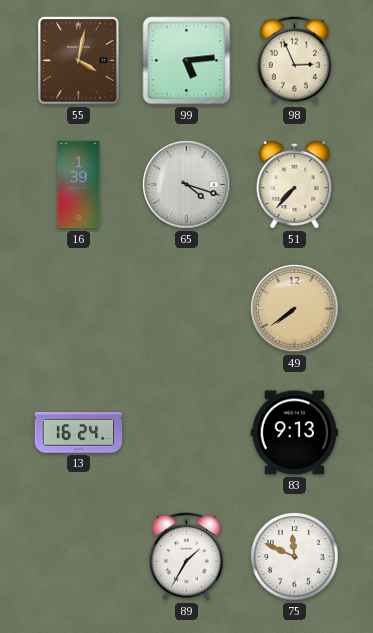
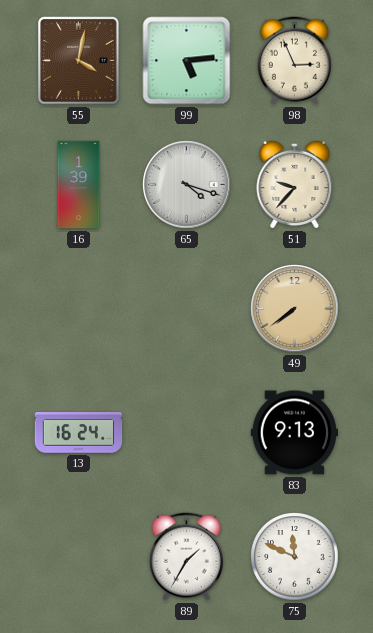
51: 7:37 -> 9:37
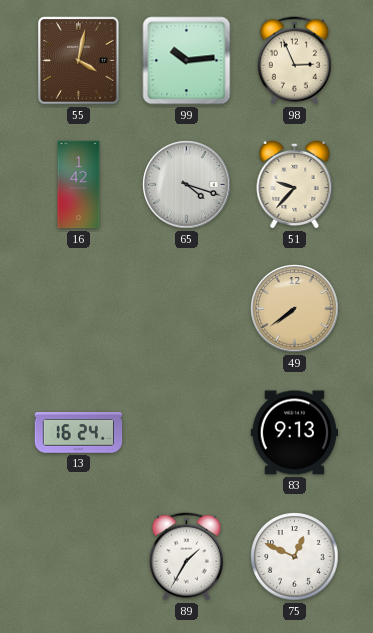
99: 5:14 -> 10:14
16: 1:39 -> 1:42
75: 11:49 -> 12:49
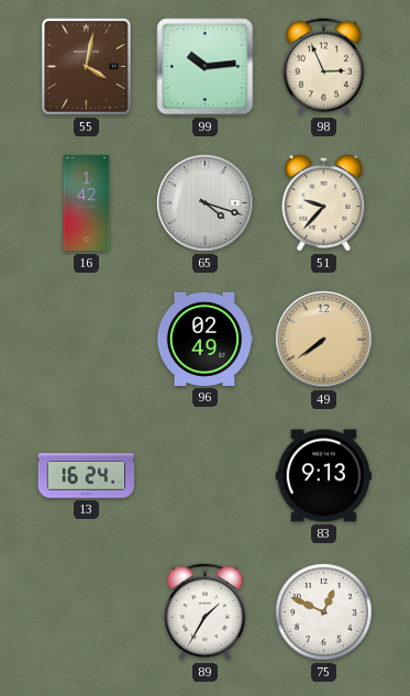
96: none -> 02:49
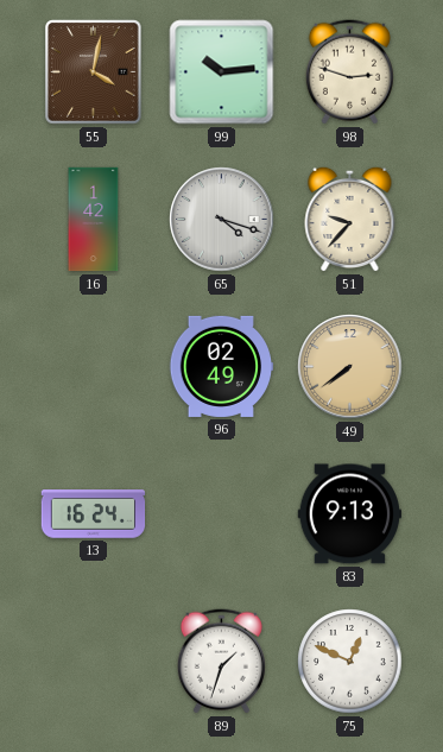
98: 2:56 -> 2:48
89: 1:35 -> 1:33
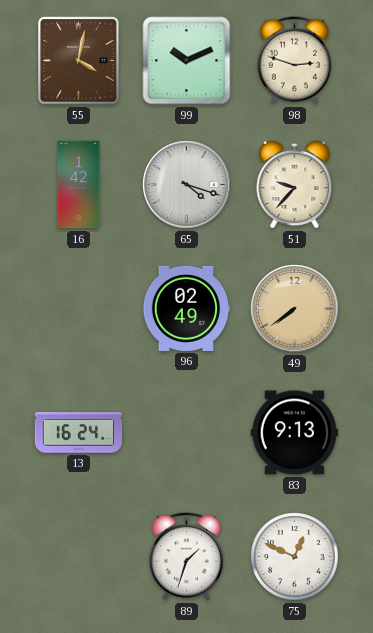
99: 10:14 -> 10:11
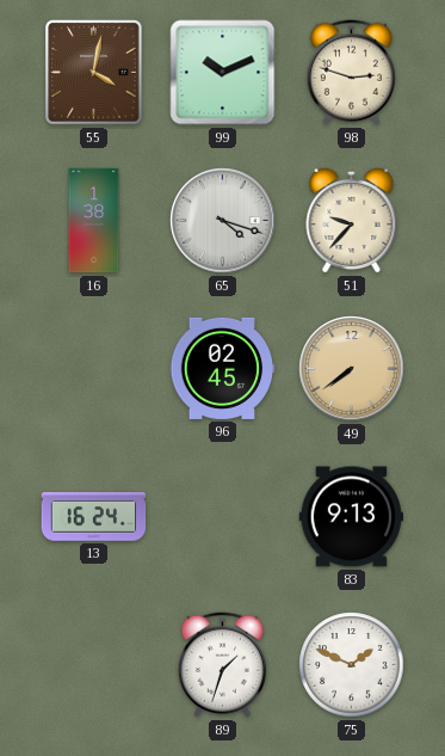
16: 1:42 -> 1:38
96: 02:49 -> 02:45
75: 12:49 -> 1:49
